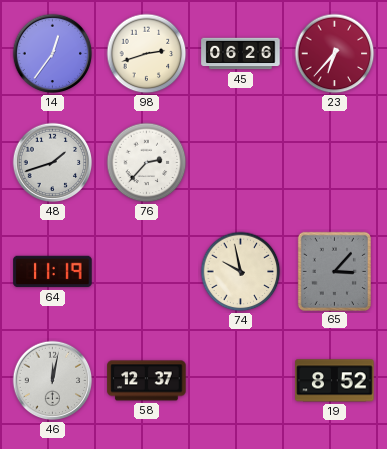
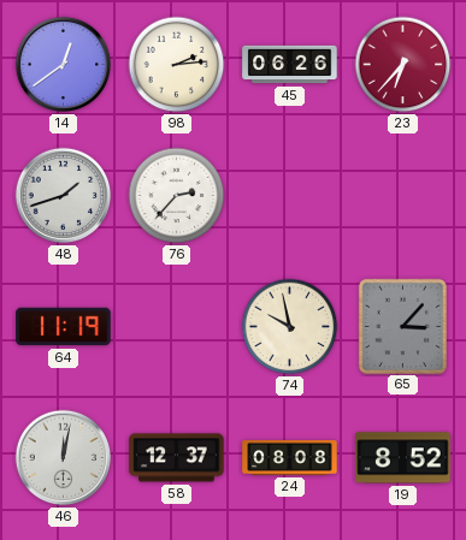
14: 12:36 -> 12:39
98: 2:42 -> 2:14
24: none -> 08:08
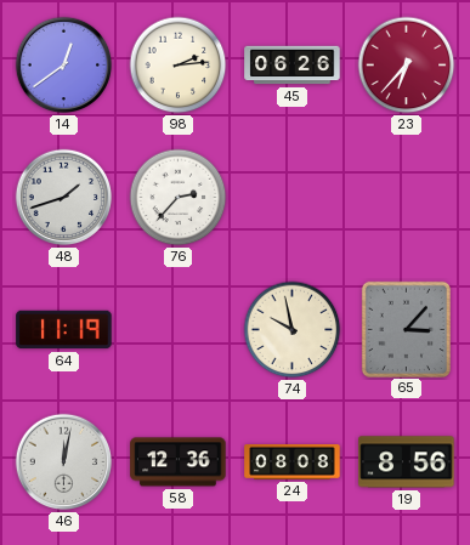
58: 12:37 -> 12:36
19: 8:52 -> 8:56
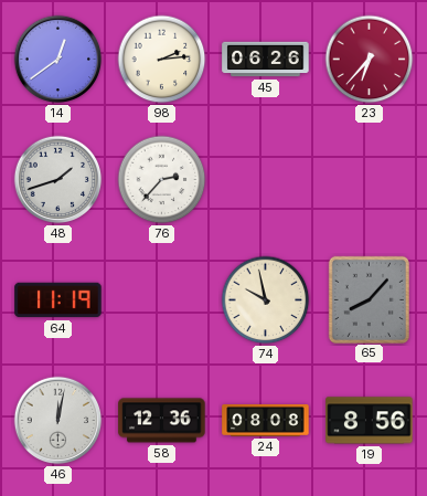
65: 3:07 -> 8:07
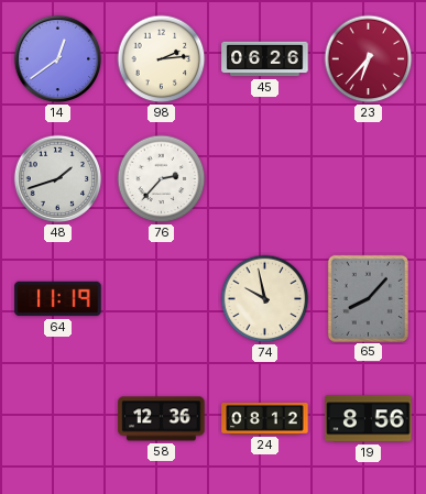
46: 12:02 -> none
24: 08:08 -> 08:12
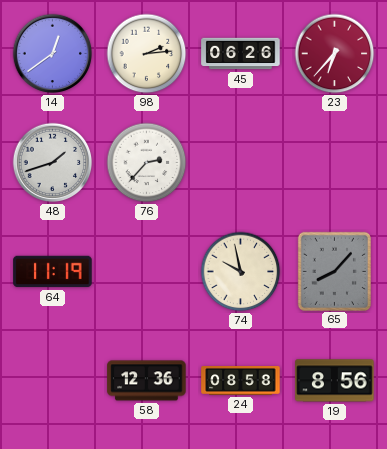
24: 08:12 -> 08:58
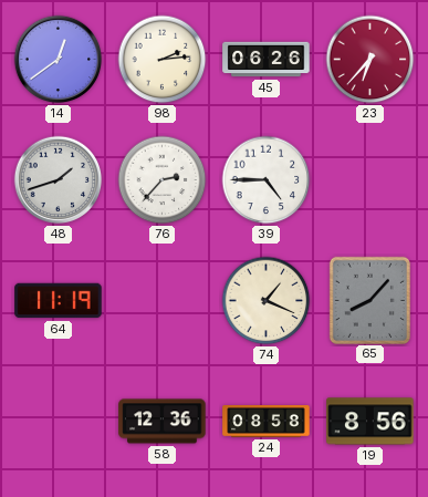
39: none -> 4:45
74: 9:58 -> 1:19
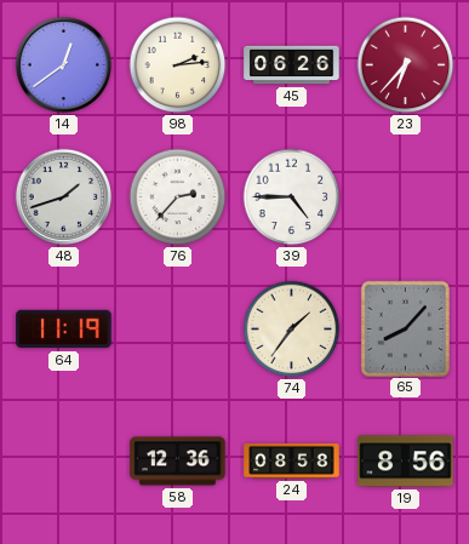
74: 1:19 -> 1:36
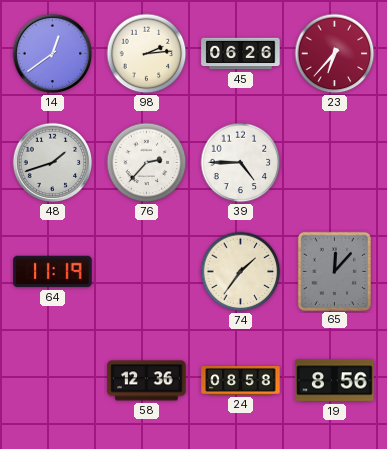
65: 8:07 -> 12:07
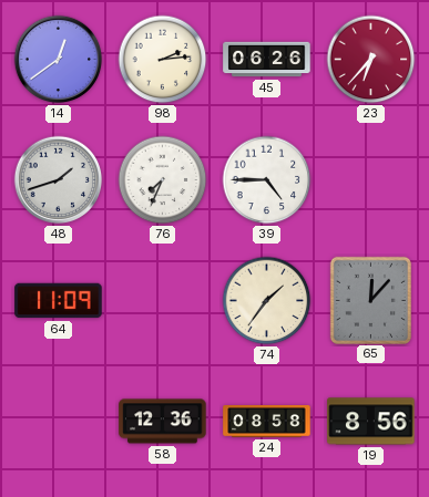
76: 2:37 -> 7:34
64: 11:19 -> 11:09
